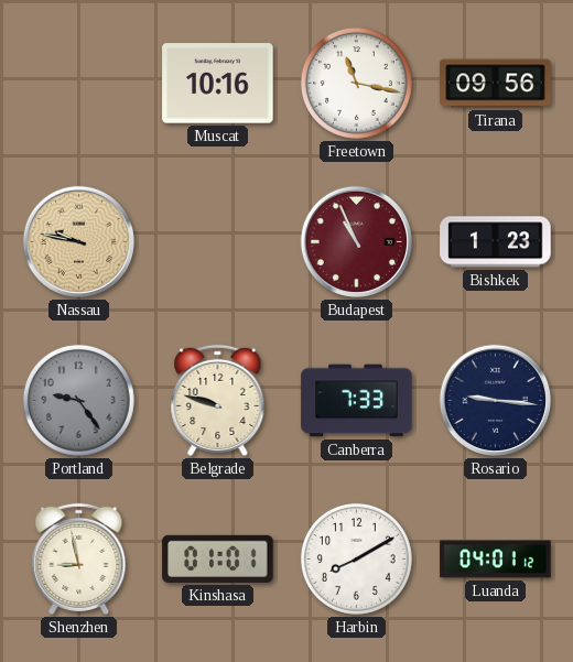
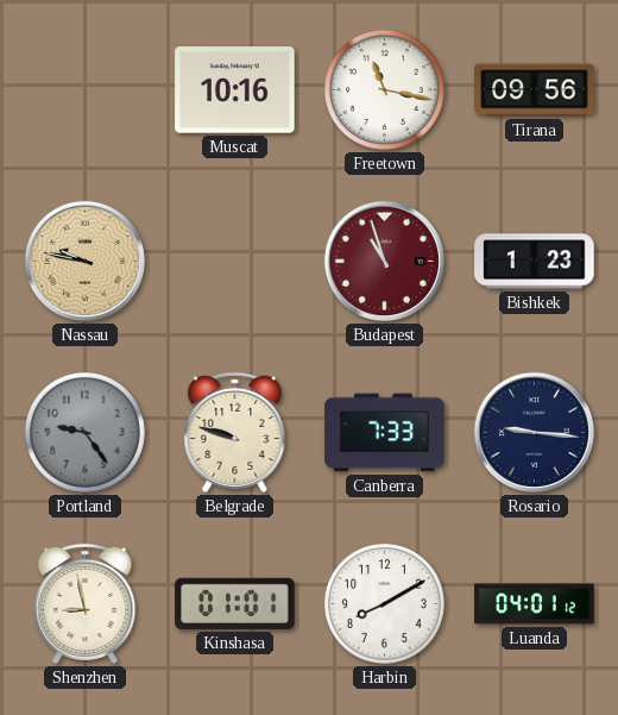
Budapest: 10:56 -> 10:57
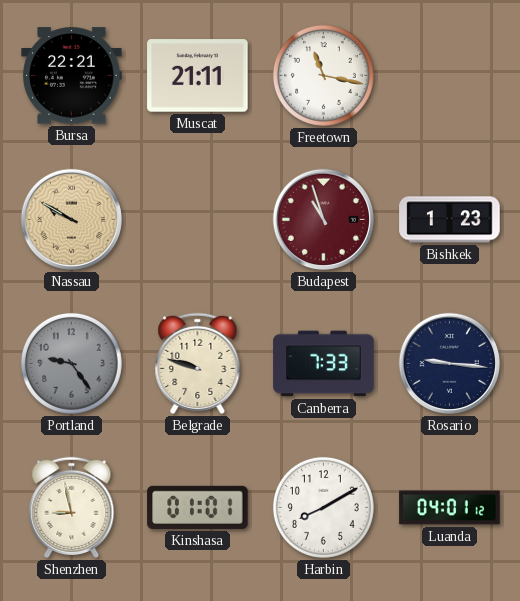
Bursa: none -> 22:21
Muscat: 10:16 -> 21:11
Tirana: 09:56 -> none
Nassau: 9:47 -> 9:50
